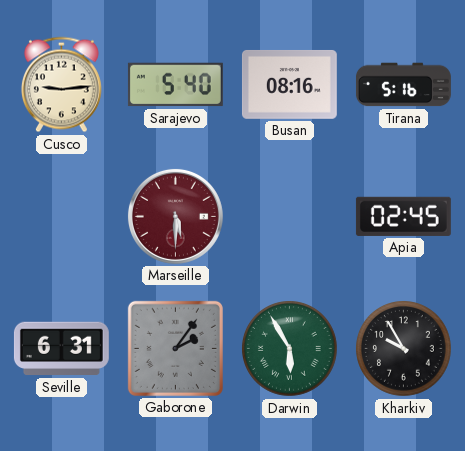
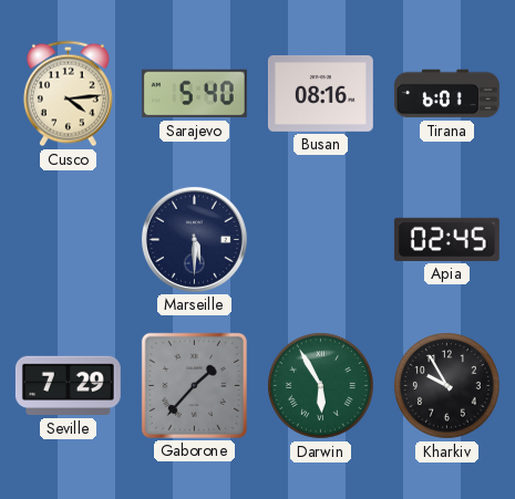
Cusco: 9:14 -> 4:14
Tirana: 5:16 -> 6:01
Marseille dial: burgundy -> navy
Seville: 6:31 -> 7:29
Gaborone: 2:06 -> 1:37
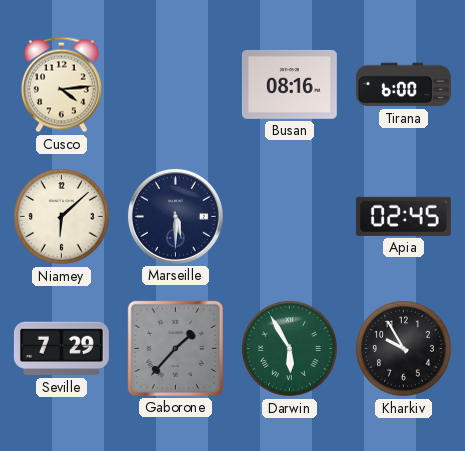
Sarajevo: 5:40 -> none
Tirana: 6:01 -> 6:00
Niamey: none -> 6:08
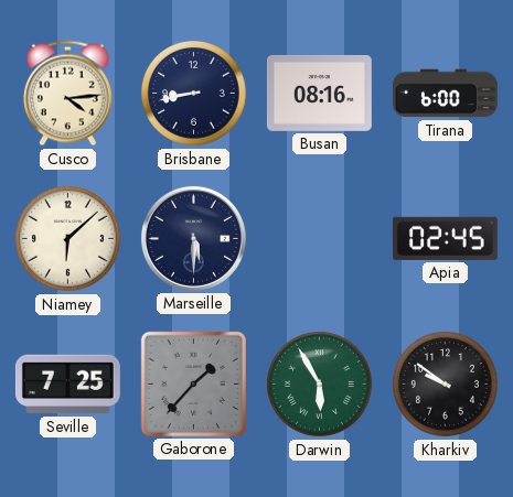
Brisbane: none -> 8:43
Seville: 7:29 -> 7:25
Kharkiv: 9:55 -> 9:51
